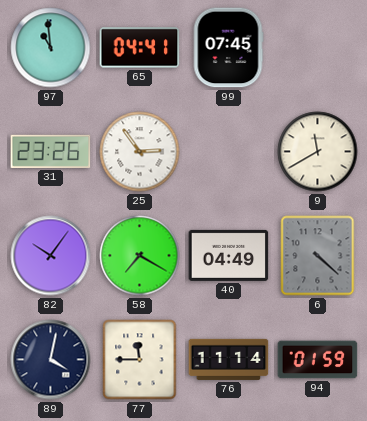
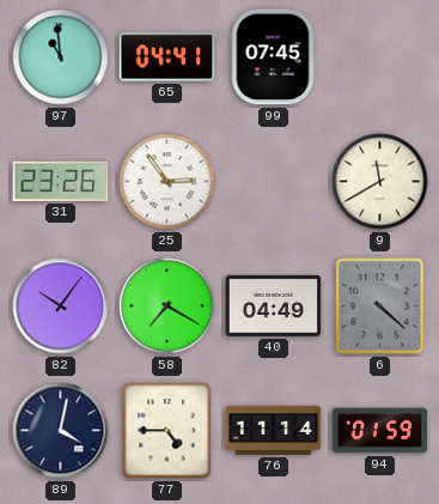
77: 11:45 -> 4:45
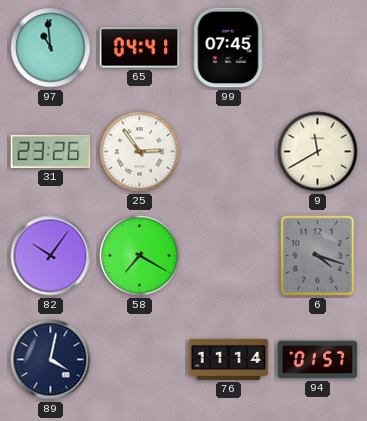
40: 04:49 -> none
6: 4:22 -> 4:18
77: 4:45 -> none
94: 01:59 -> 01:57
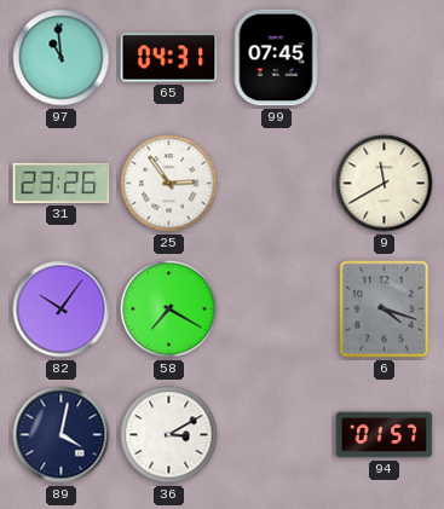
65: 04:41 -> 04:31
36: none -> 3:10
76: 11:14 -> none
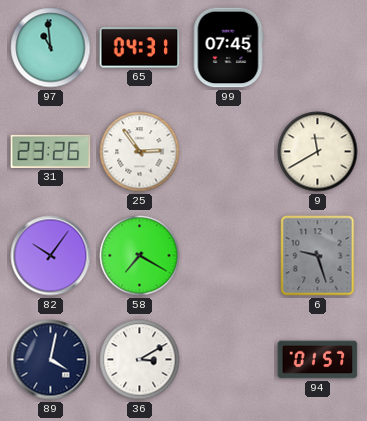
6: 4:18 -> 9:27
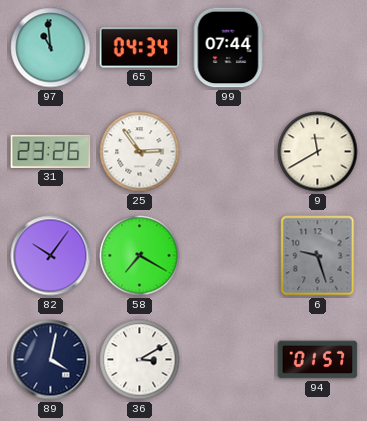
65: 04:31 -> 04:34
99: 07:45 -> 07:44
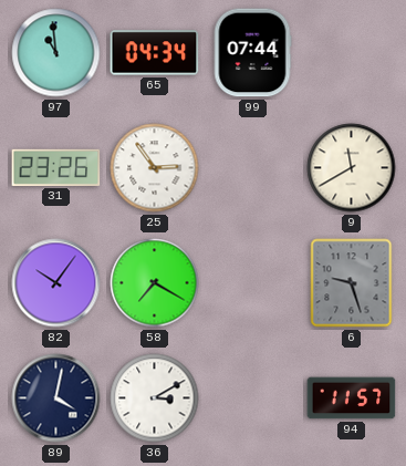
94: 01:57 -> 11:57
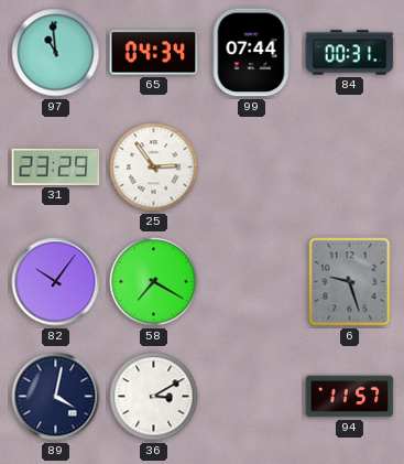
84: none -> 00:31
31: 23:26 -> 23:29
9: 11:40 -> none
